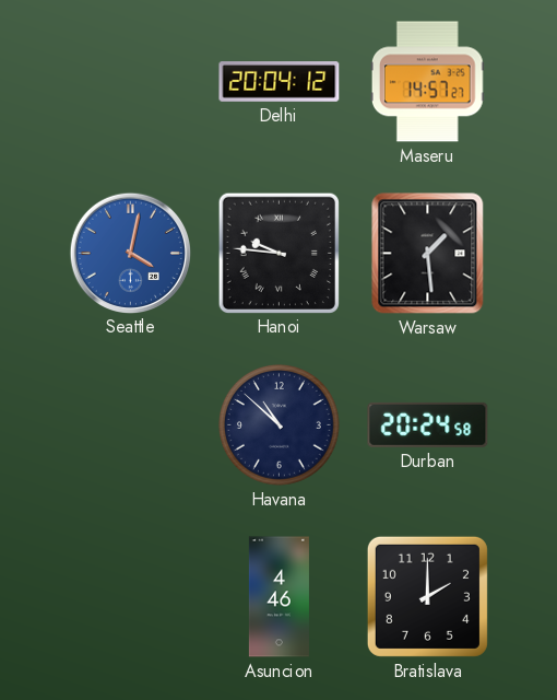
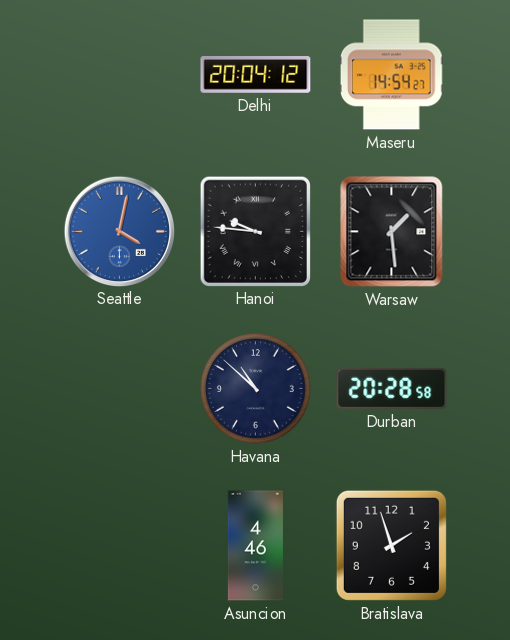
Maseru: 14:57 -> 14:54
Durban: 20:24 -> 20:28
Bratislava: 2:00 -> 1:57
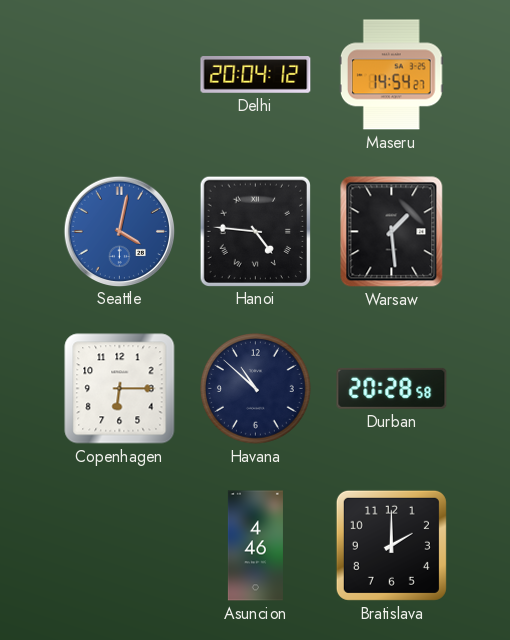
Hanoi: 9:46 -> 4:46
Copenhagen: none -> 6:15
Bratislava: 1:57 -> 2:00
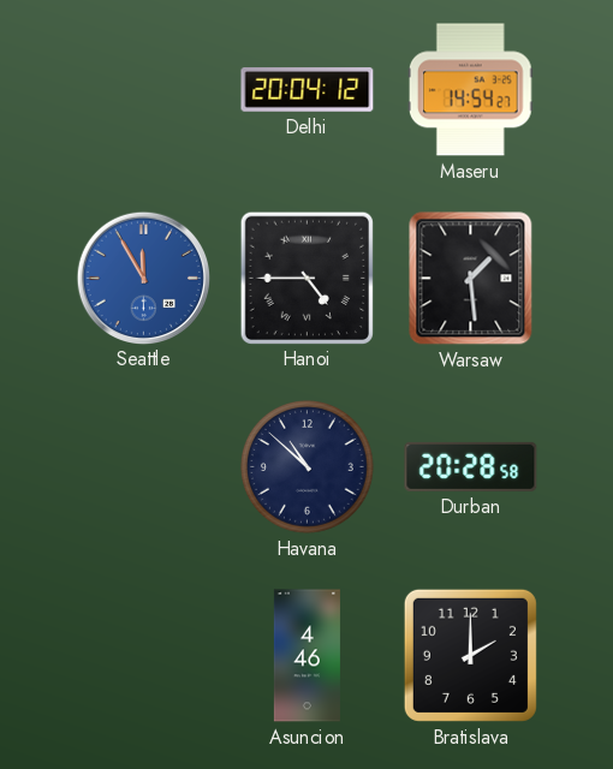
Seattle: 4:02 -> 11:55
Hanoi: 4:46 -> 4:45
Copenhagen: 6:15 -> none
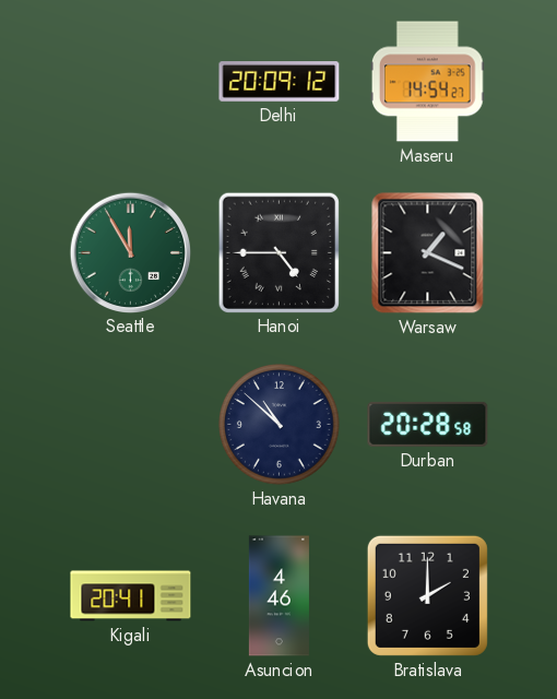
Delhi: 20:04 -> 20:09
Seattle dial: blue -> green
Warsaw: 1:29 -> 1:19
Kigali: none -> 20:41
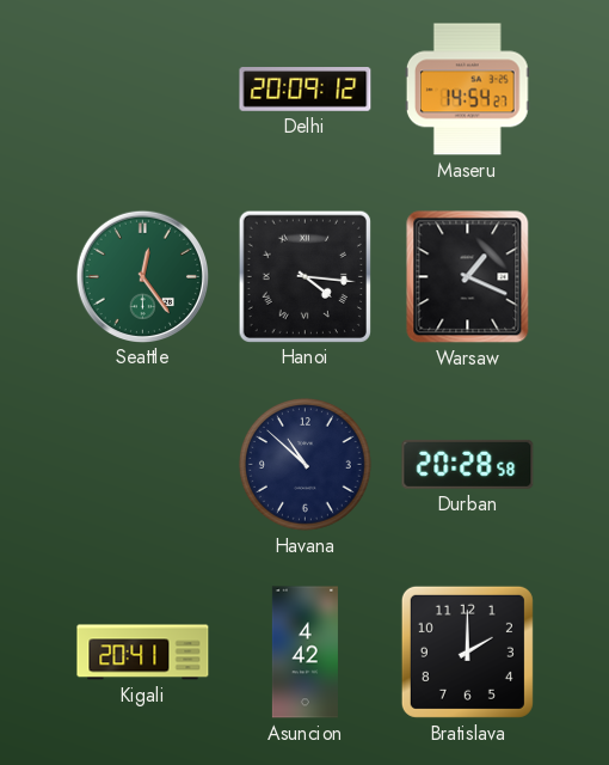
Seattle: 11:55 -> 12:24
Hanoi: 4:45 -> 4:16
Asuncion: 4:46 -> 4:42
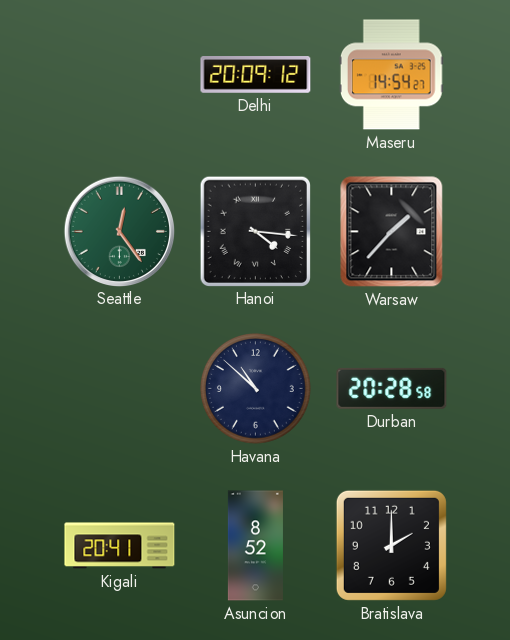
Warsaw: 1:19 -> 1:37
Asuncion: 4:42 -> 8:52
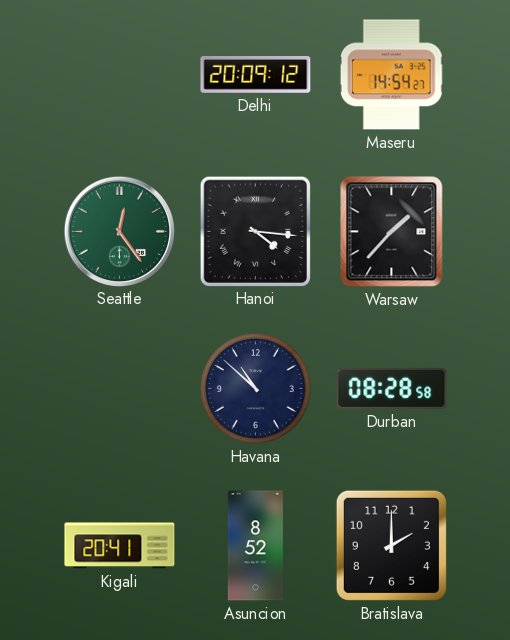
Durban: 20:28 -> 08:28
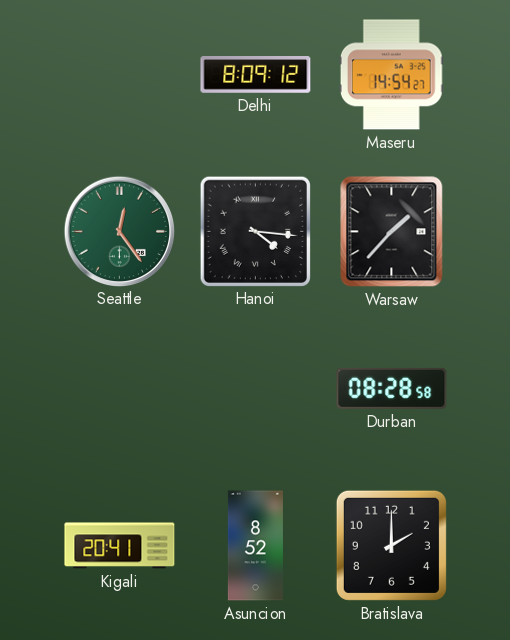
Delhi: 20:09 -> 8:09
Havana: 10:52 -> none
